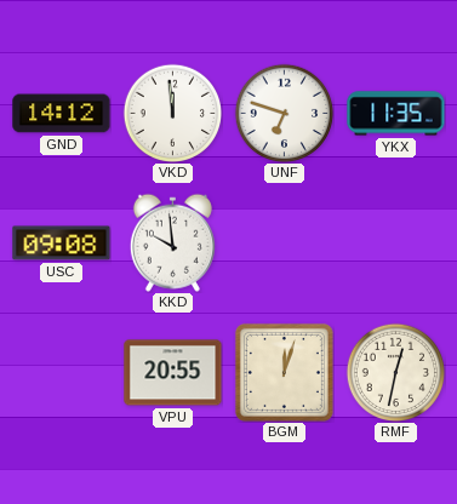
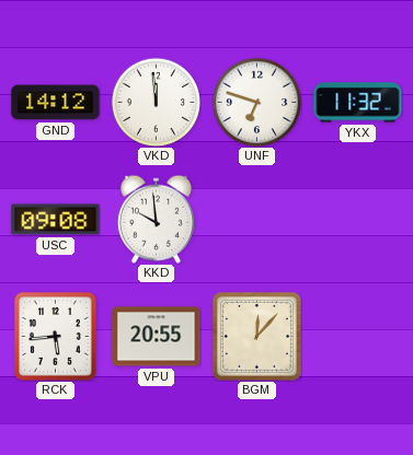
YKX: 11:35 -> 11:32
RCK: none -> 5:44
BGM: 12:03 -> 12:07
RMF: 12:32 -> none
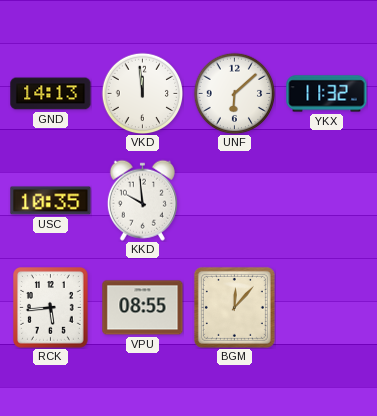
GND: 14:12 -> 14:13
UNF: 6:48 -> 6:08
USC: 09:08 -> 10:35
VPU: 20:55 -> 08:55
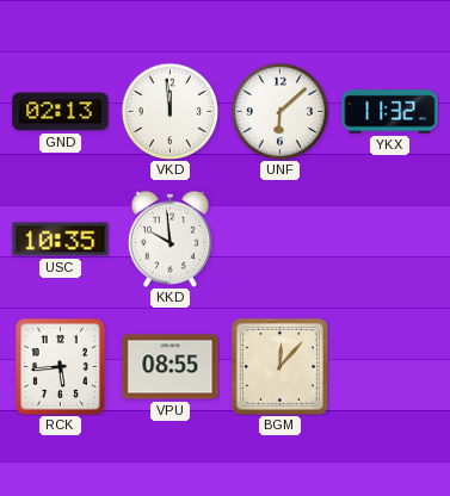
GND: 14:13 -> 02:13
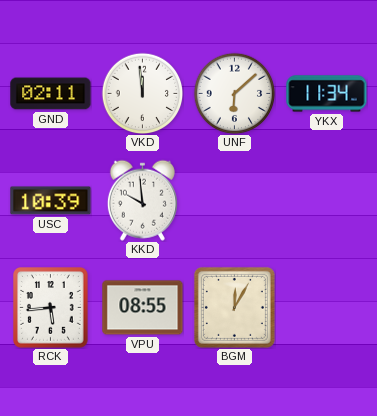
GND: 02:13 -> 02:11
YKX: 11:32 -> 11:34
USC: 10:35 -> 10:39
BGM: 12:07 -> 12:05
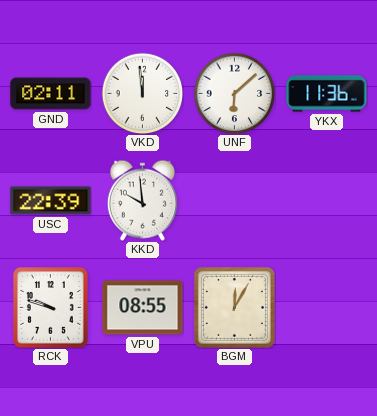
YKX: 11:34 -> 11:36
USC: 10:39 -> 22:39
RCK: 5:44 -> 9:48
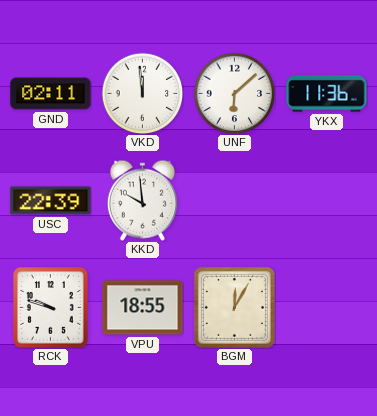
VPU: 08:55 -> 18:55
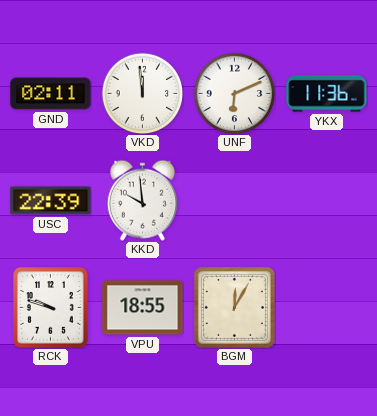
UNF: 6:08 -> 6:11
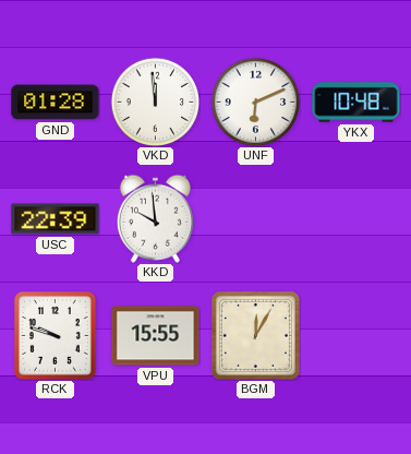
GND: 02:11 -> 01:28
YKX: 11:36 -> 10:48
VPU: 18:55 -> 15:55
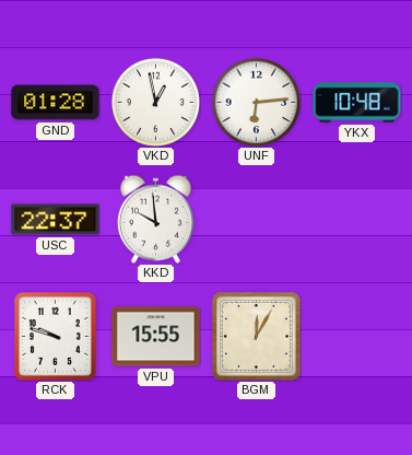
VKD: 11:59 -> 12:58
UNF: 6:11 -> 6:14
USC: 22:39 -> 22:37
